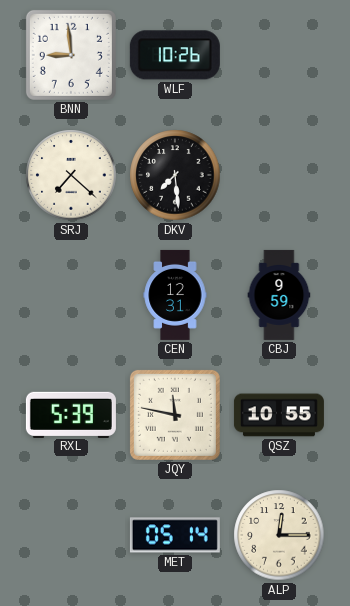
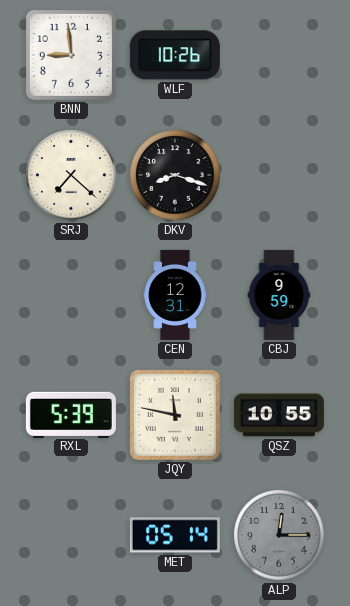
DKV: 7:29 -> 8:18
ALP dial: cream -> grey
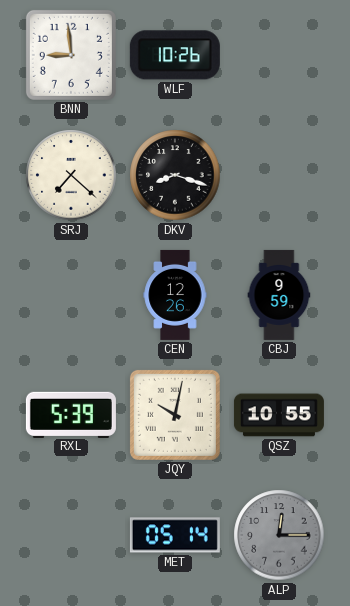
CEN: 12:31 -> 12:26
JQY: 11:47 -> 10:02
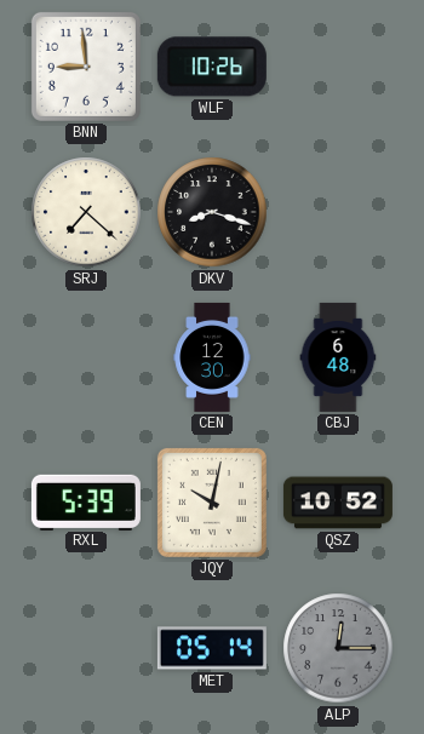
CEN: 12:26 -> 12:30
CBJ: 9:59 -> 6:48
QSZ: 10:55 -> 10:52
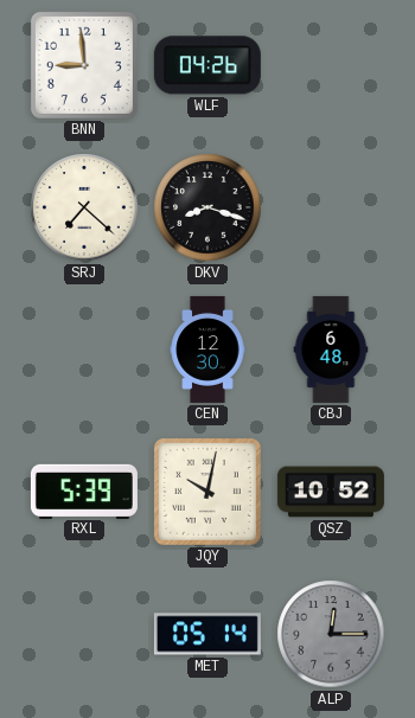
WLF: 10:26 -> 04:26
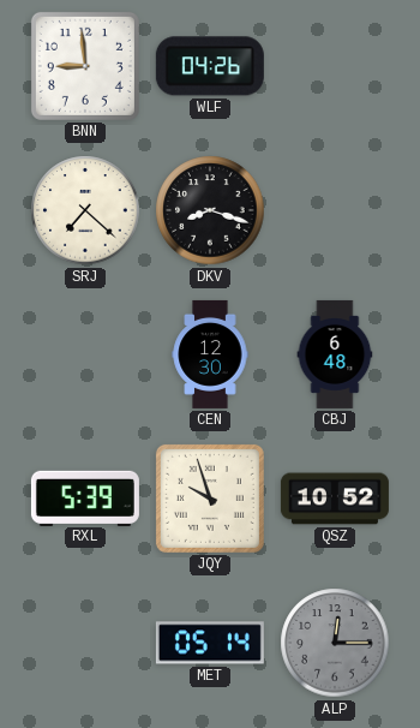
JQY: 10:02 -> 9:57
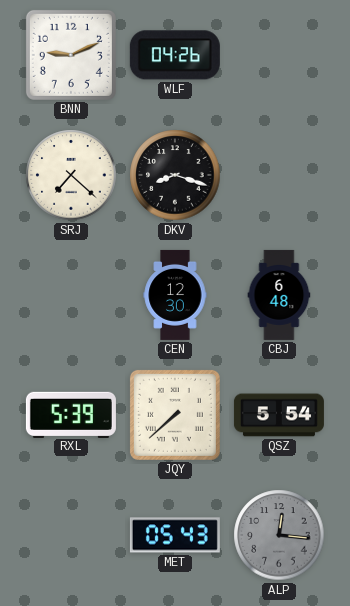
BNN: 8:59 -> 9:11
JQY: 9:57 -> 7:38
QSZ: 10:52 -> 5:54
MET: 05:14 -> 05:43
ALP: 12:15 -> 12:16
